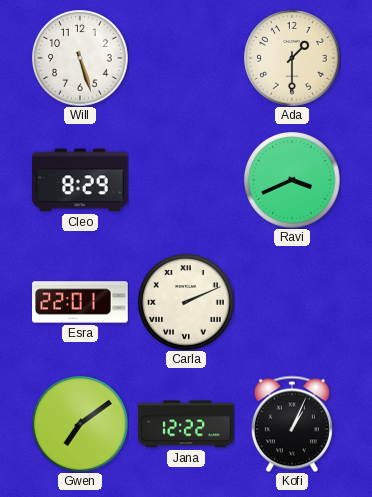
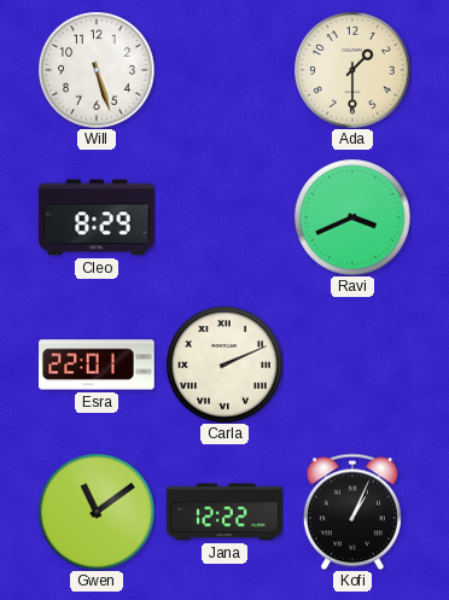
Gwen: 7:09 -> 11:09
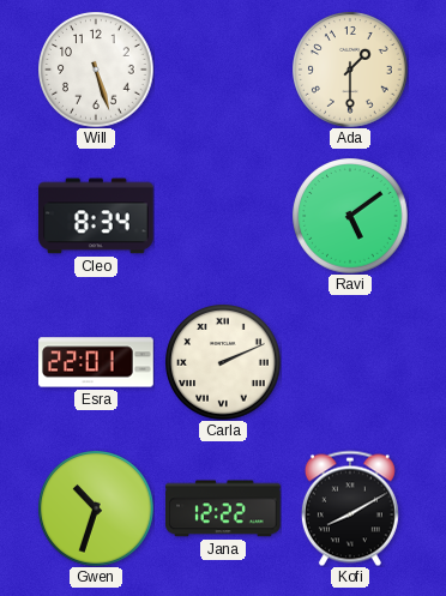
Cleo: 8:29 -> 8:34
Ravi: 3:41 -> 5:09
Gwen: 11:09 -> 10:33
Kofi: 1:04 -> 8:10
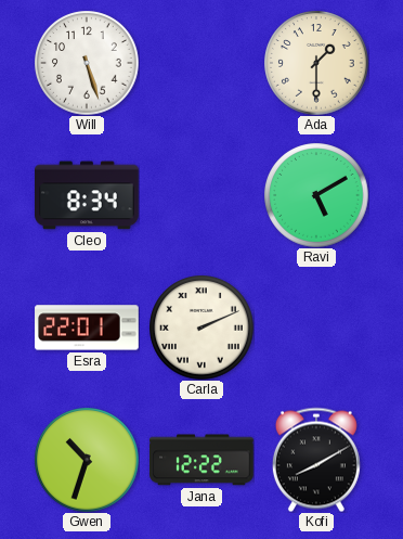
Ravi: 5:09 -> 5:10
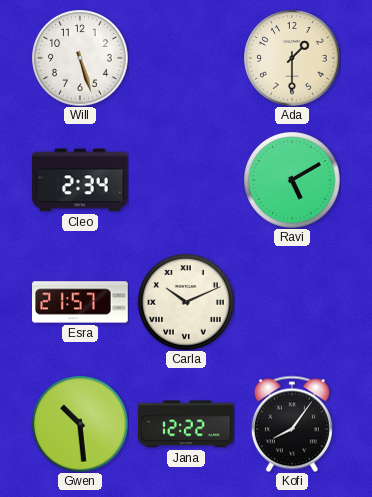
Cleo: 8:34 -> 2:34
Esra: 22:01 -> 21:57
Carla: 2:11 -> 10:11
Gwen: 10:33 -> 10:29
Kofi: 8:10 -> 8:06
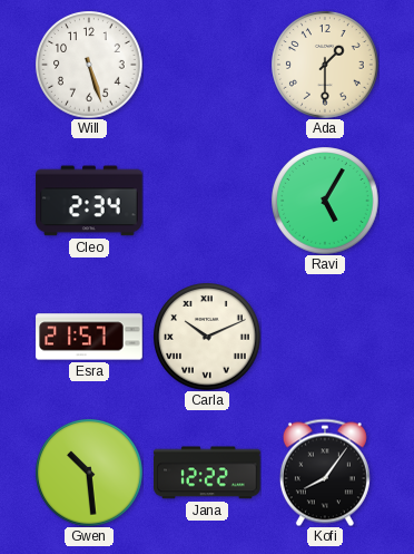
Ravi: 5:10 -> 5:05
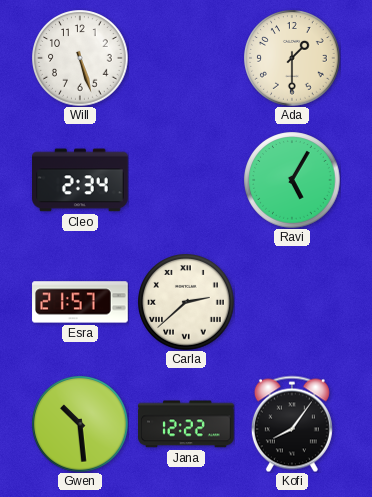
Carla: 10:11 -> 2:38
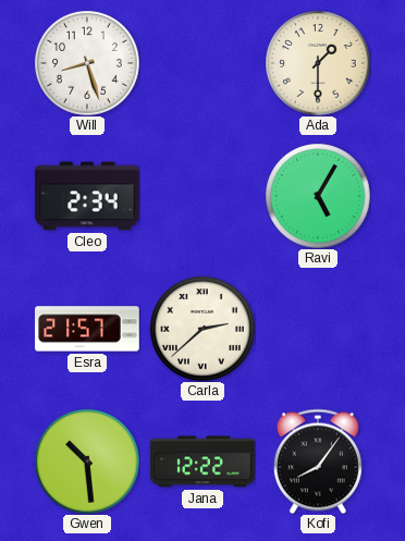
Will: 5:27 -> 8:27
